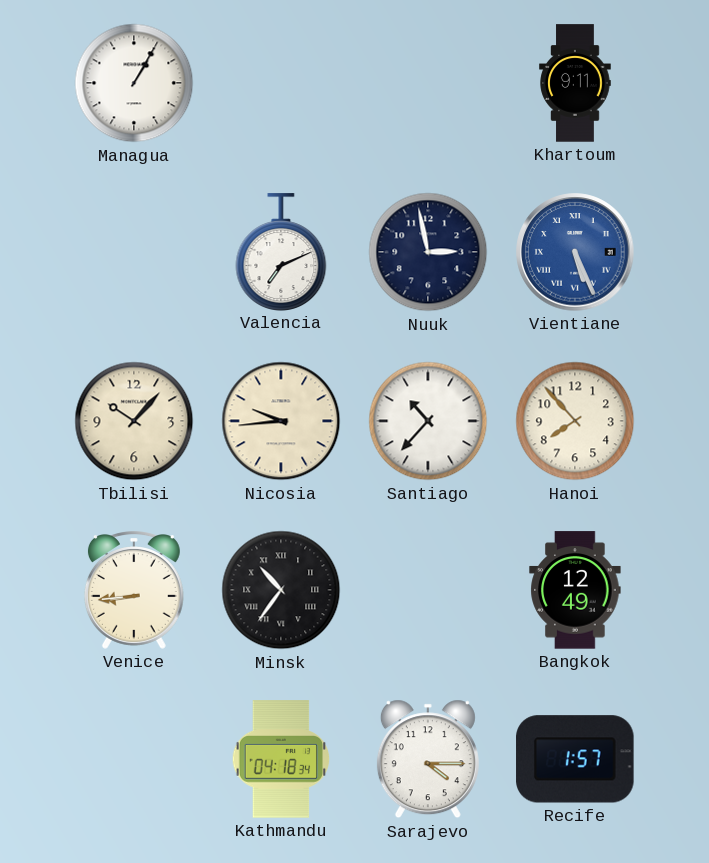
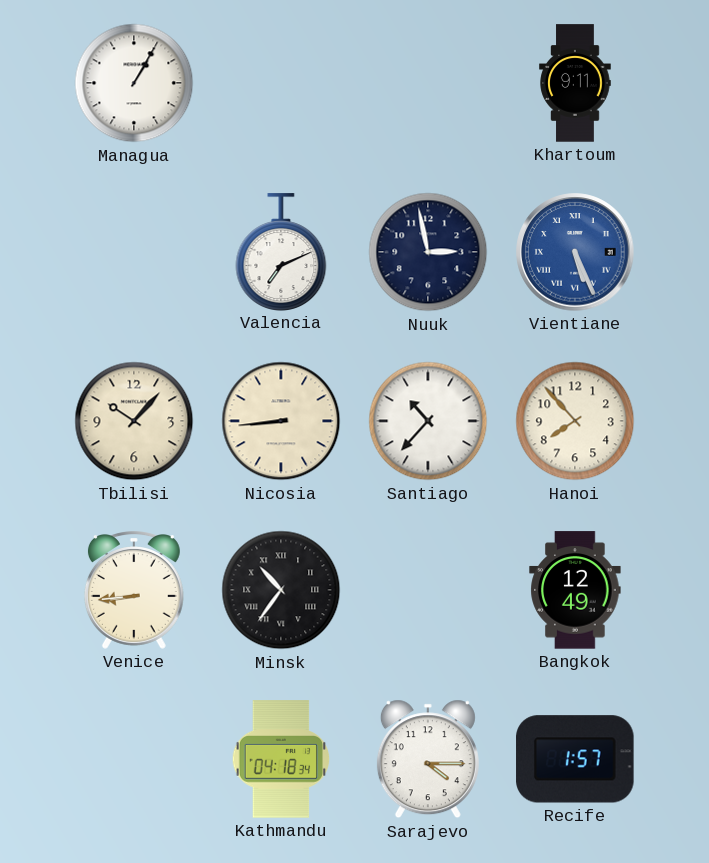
Nicosia: 9:44 -> 8:44
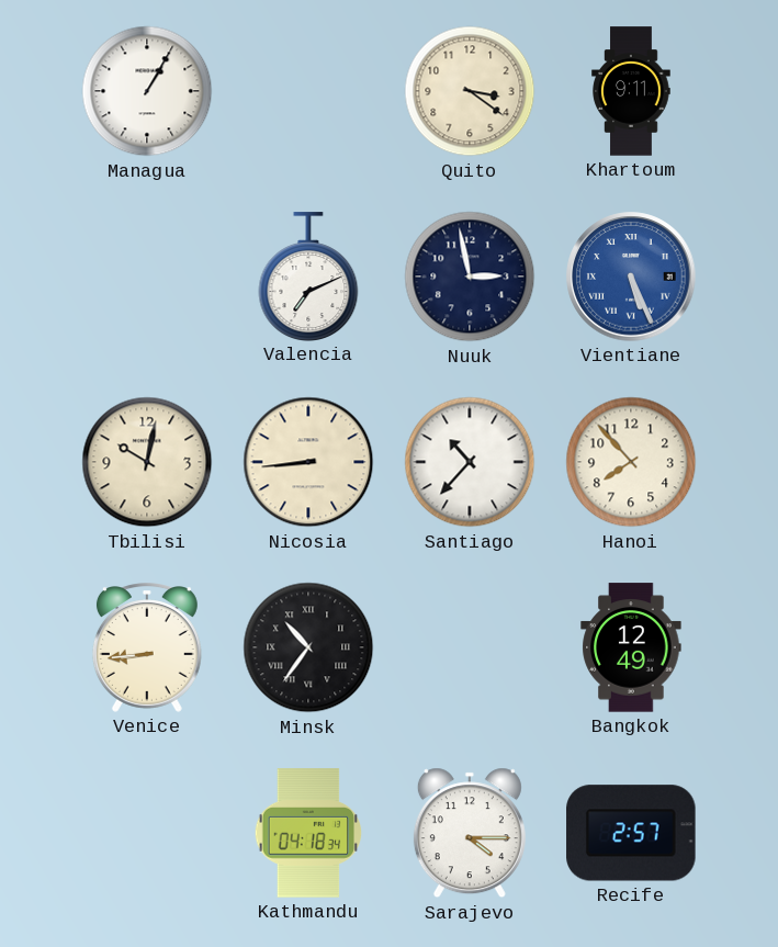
Quito: none -> 3:21
Tbilisi: 10:07 -> 10:02
Recife: 1:57 -> 2:57
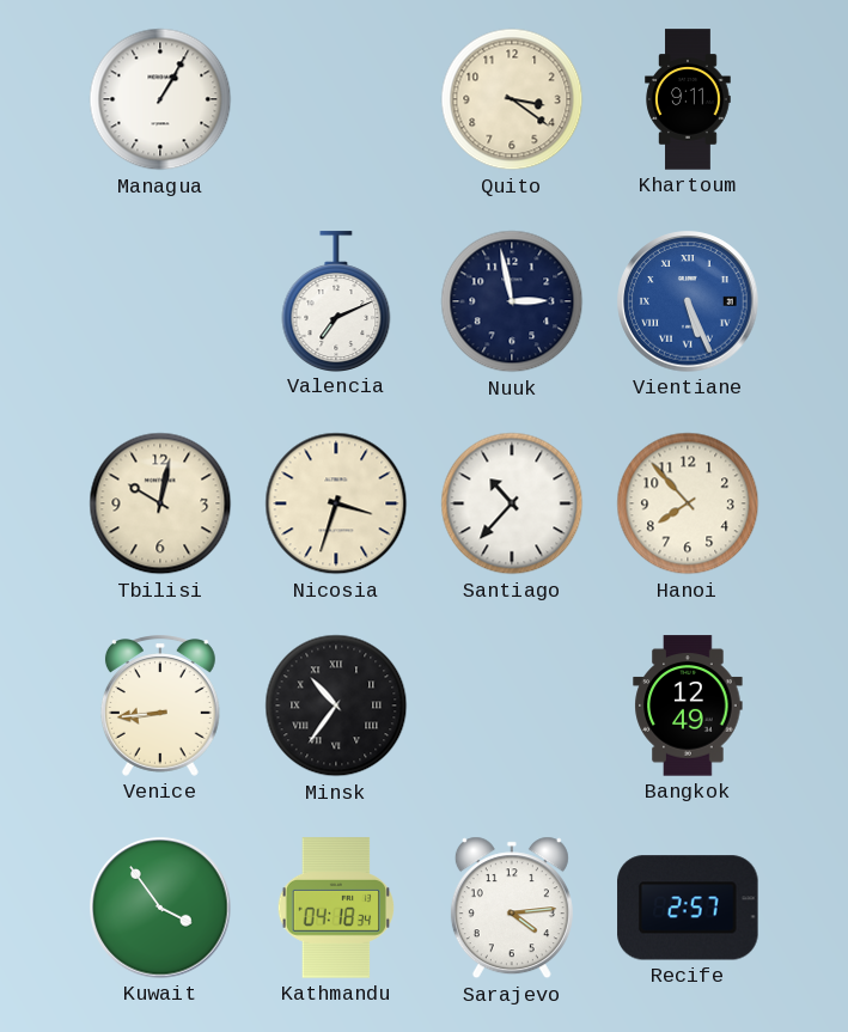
Nicosia: 8:44 -> 3:33
Kuwait: none -> 3:54
Sarajevo: 4:15 -> 4:14
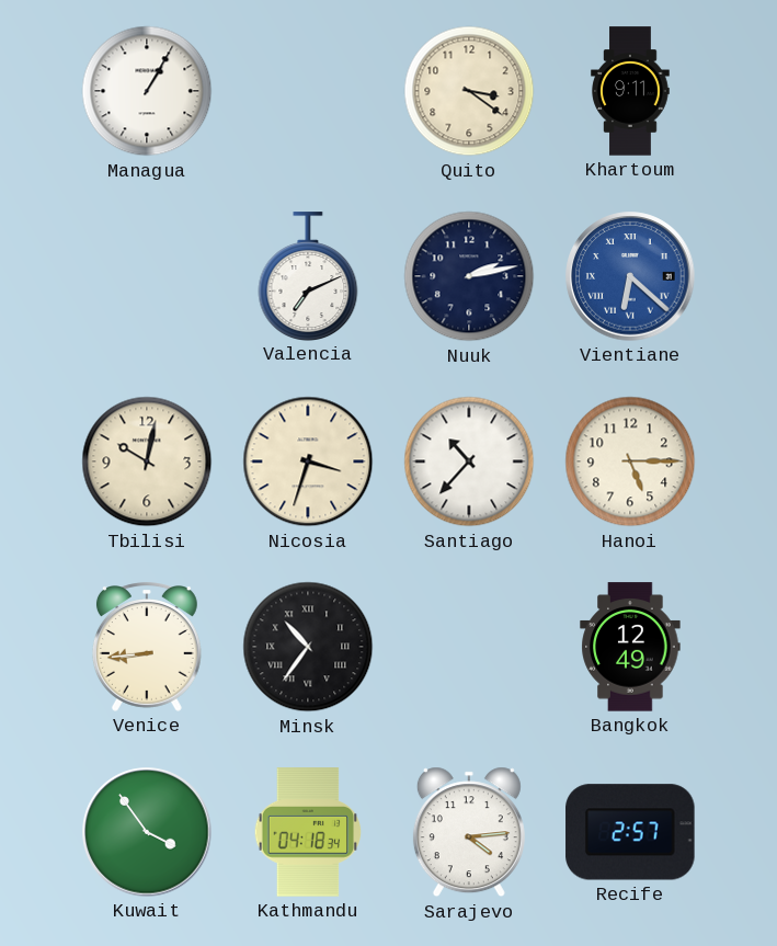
Nuuk: 2:58 -> 2:13
Vientiane: 5:26 -> 6:22
Hanoi: 7:53 -> 5:15
